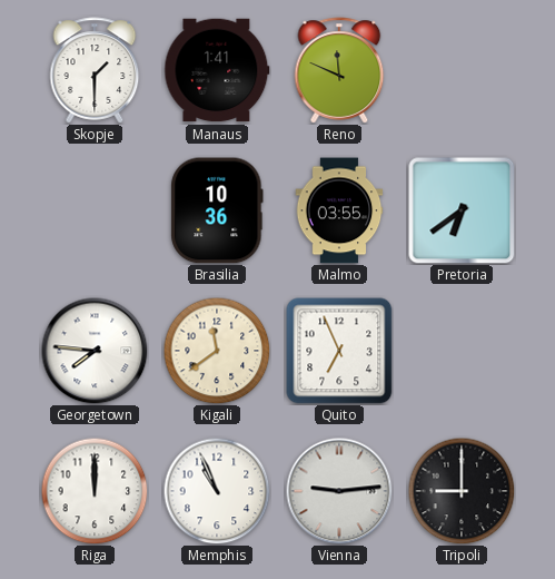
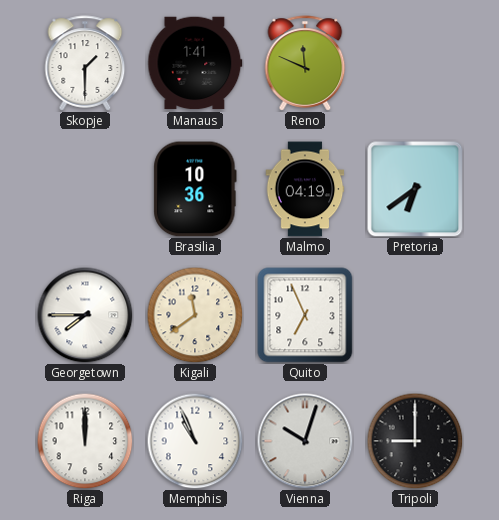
Malmo: 03:55 -> 04:19
Georgetown: 7:46 -> 7:45
Vienna: 9:14 -> 10:03
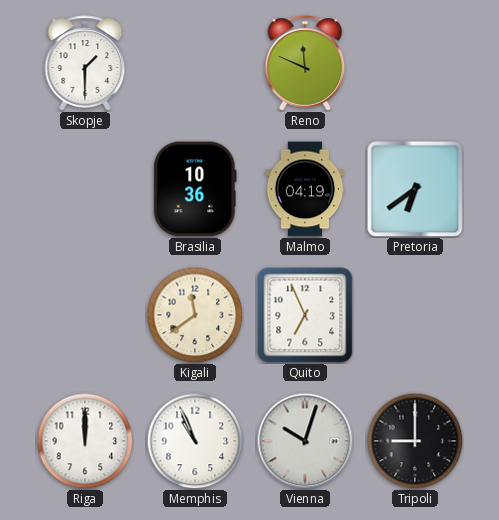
Manaus: 1:41 -> none
Georgetown: 7:45 -> none
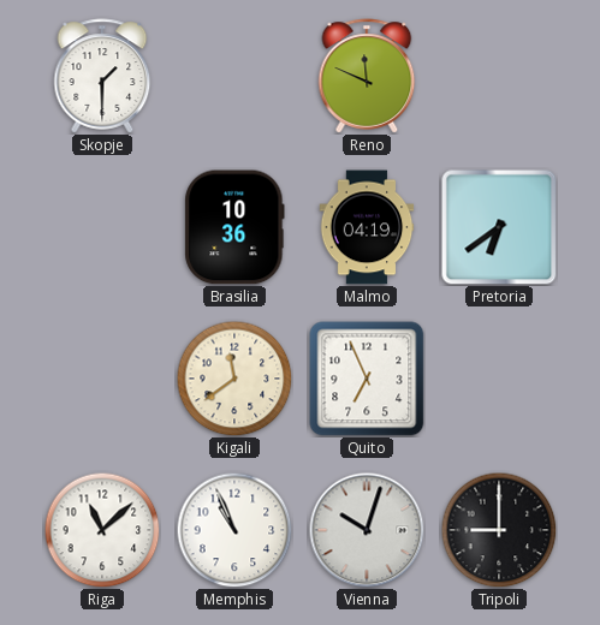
Riga: 12:00 -> 11:08
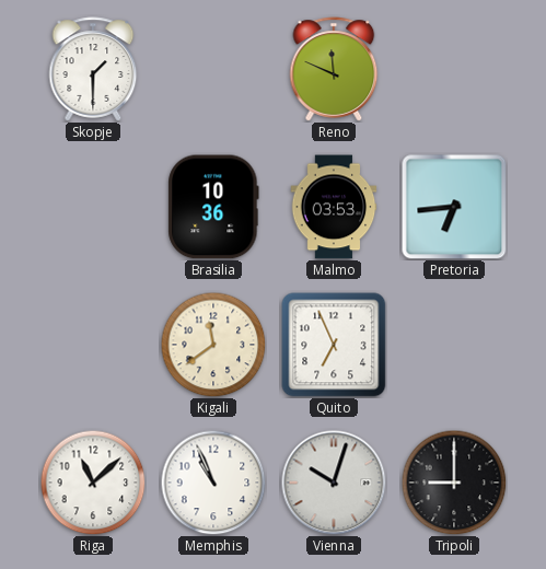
Malmo: 04:19 -> 03:53
Pretoria: 6:39 -> 6:44
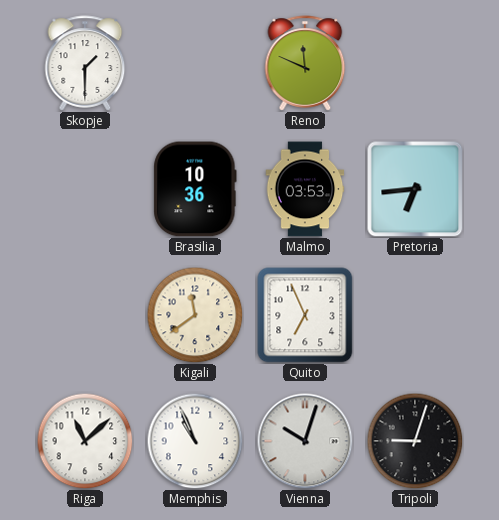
Tripoli: 9:00 -> 9:03
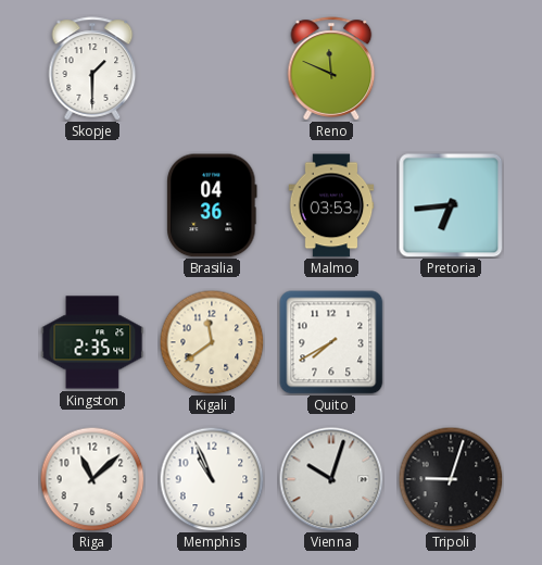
Brasilia: 10:36 -> 04:36
Kingston: none -> 2:35
Quito: 6:56 -> 7:40
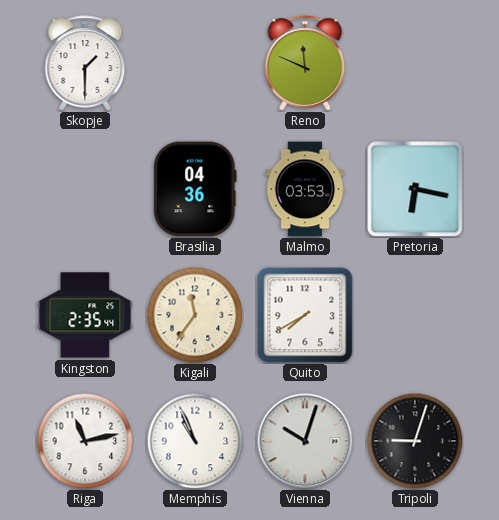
Pretoria: 6:44 -> 6:17
Kigali: 11:39 -> 11:36
Riga: 11:08 -> 11:13
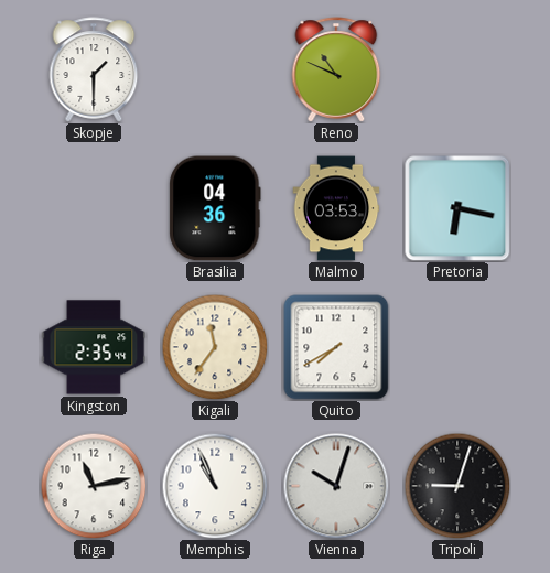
Reno: 11:49 -> 10:49
